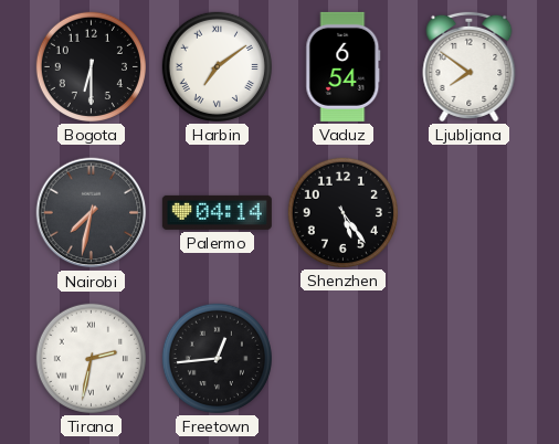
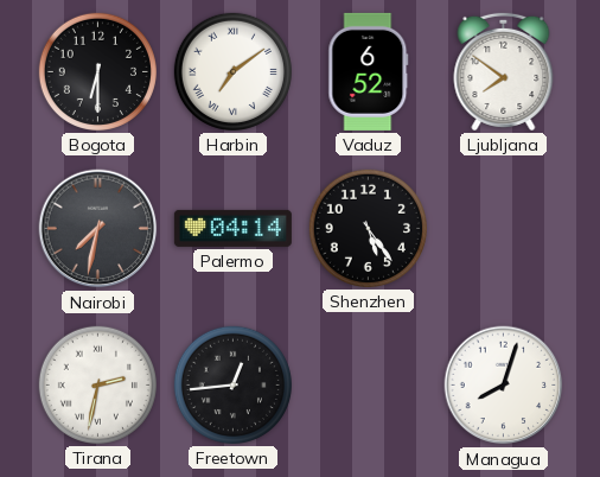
Vaduz: 6:54 -> 6:52
Managua: none -> 8:03
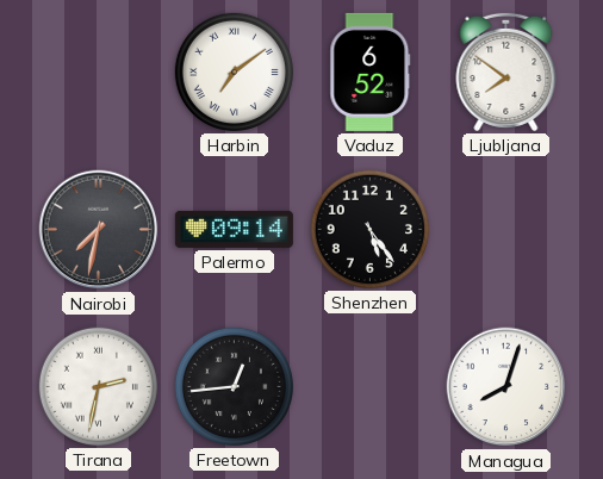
Bogota: 6:30 -> none
Palermo: 04:14 -> 09:14
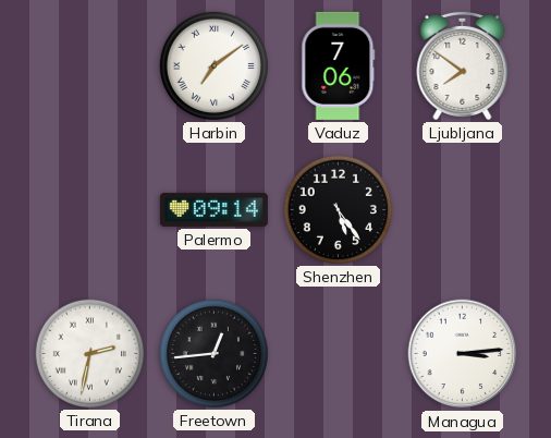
Vaduz: 6:52 -> 7:06
Nairobi: 7:32 -> none
Managua: 8:03 -> 3:14
